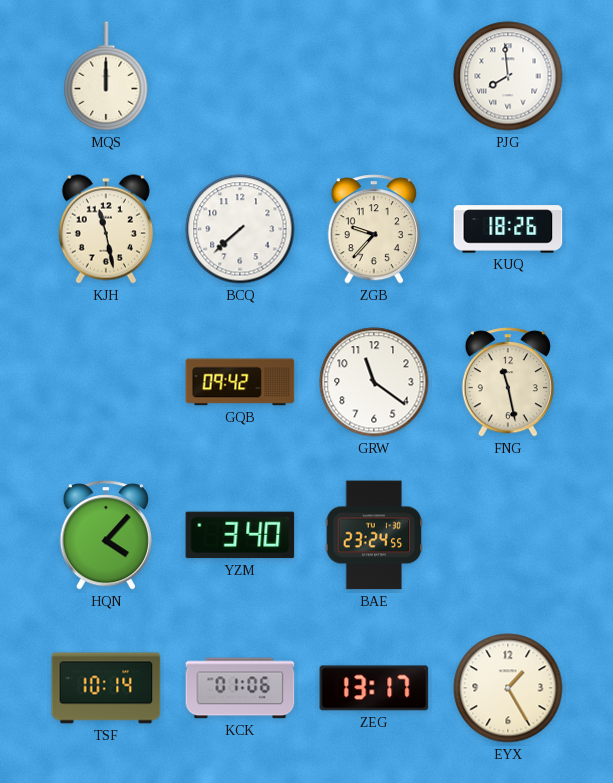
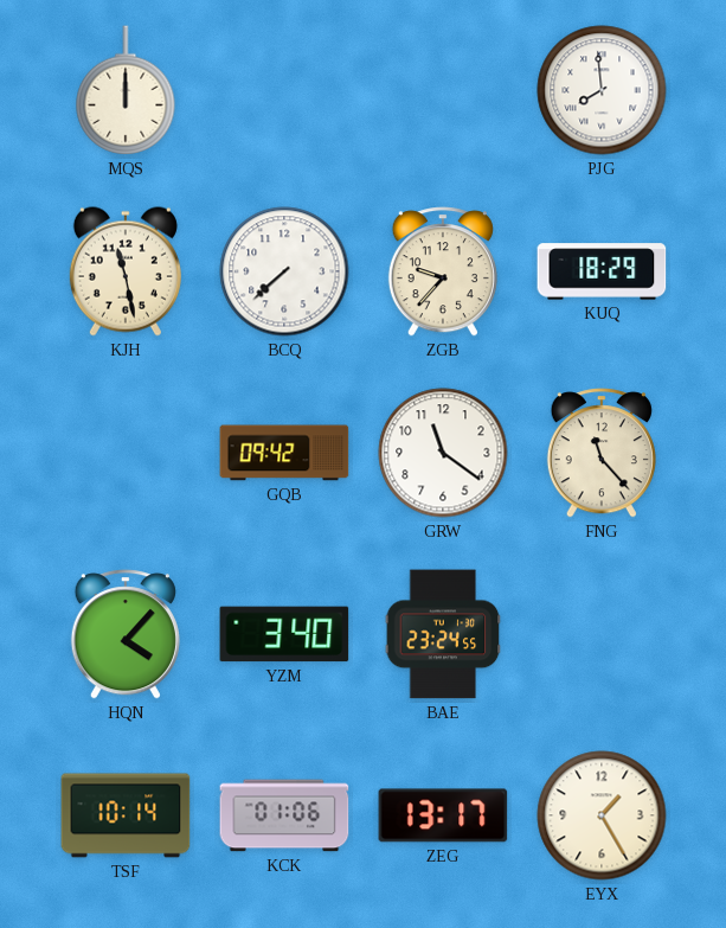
KUQ: 18:26 -> 18:29
FNG: 11:28 -> 11:23
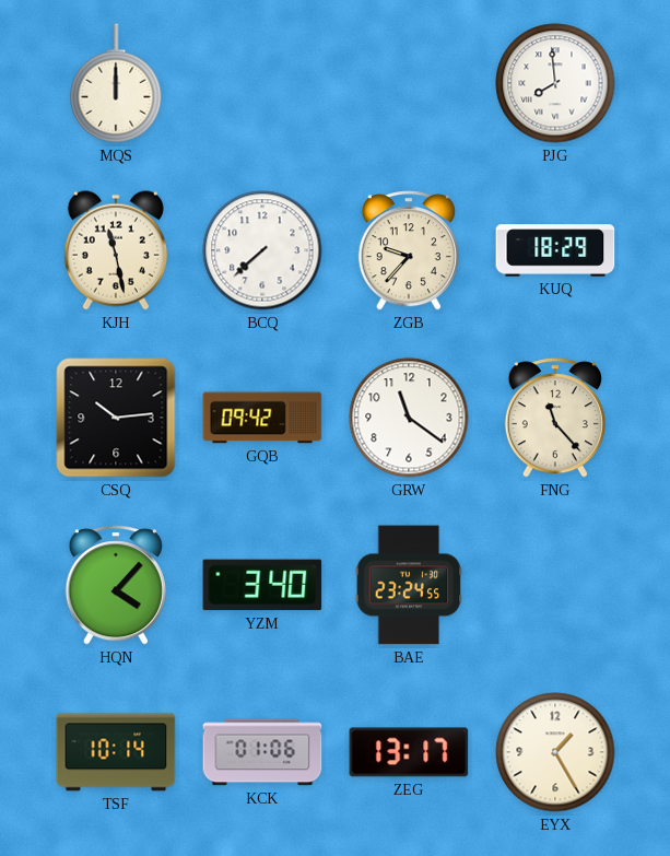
CSQ: none -> 10:14
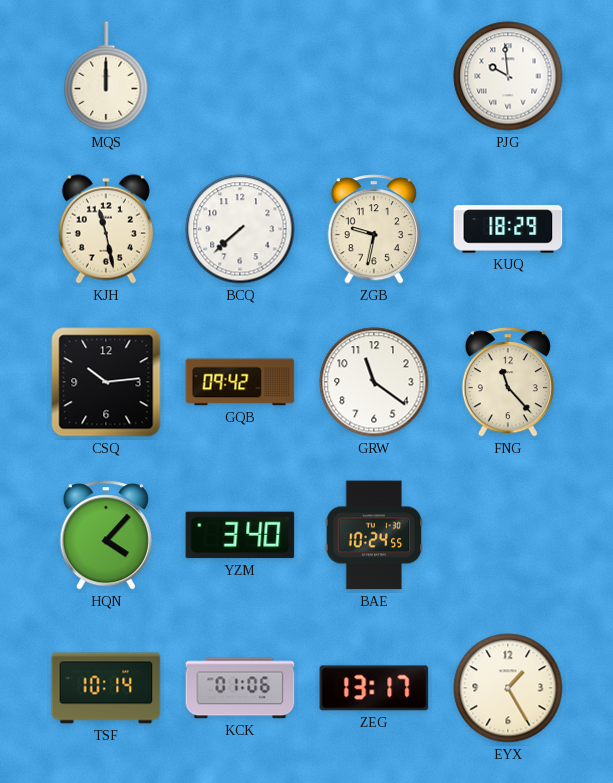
PJG: 7:59 -> 9:59
ZGB: 9:37 -> 9:32
BAE: 23:24 -> 10:24
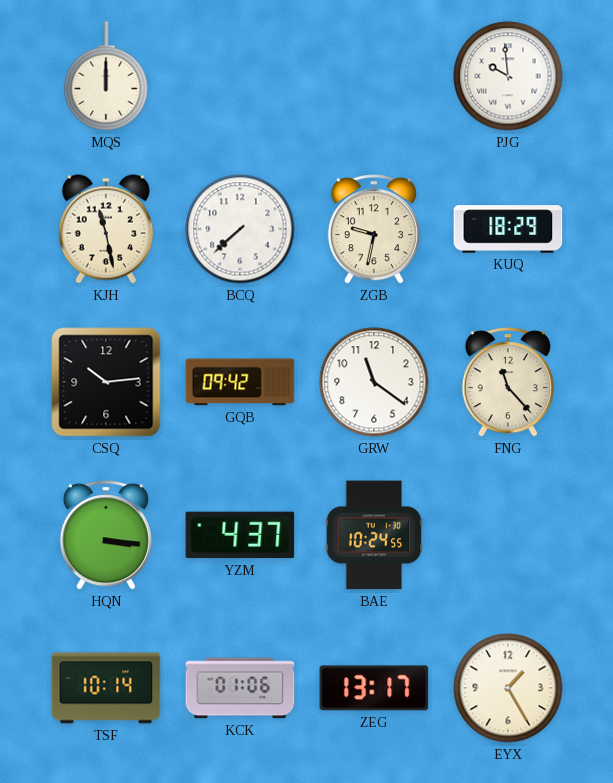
HQN: 4:07 -> 3:16
YZM: 3:40 -> 4:37
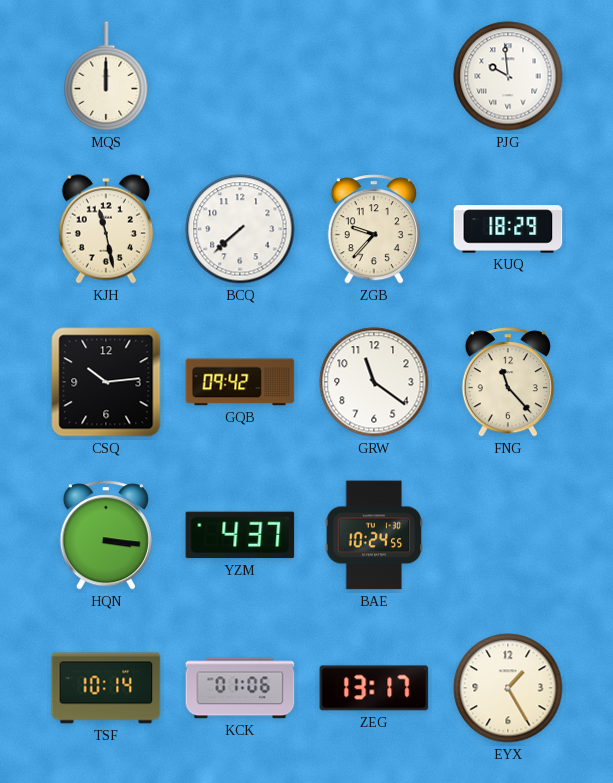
ZGB: 9:32 -> 9:37
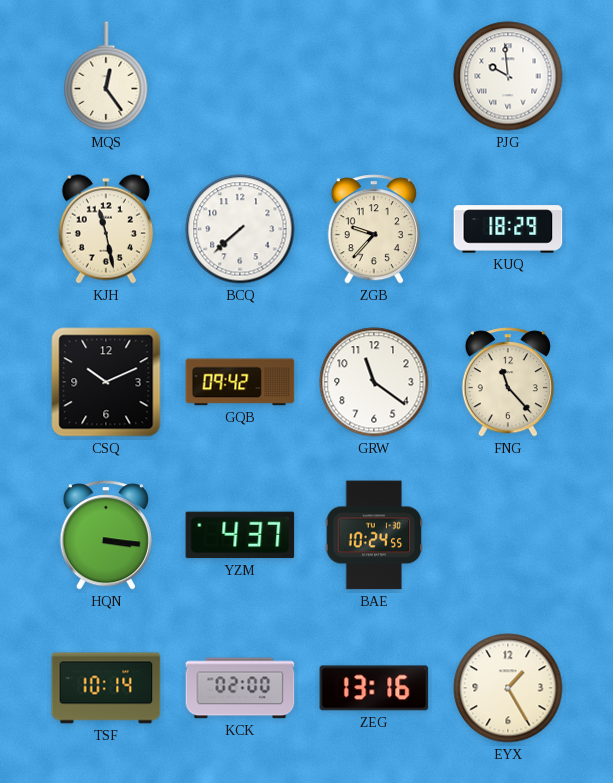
MQS: 12:00 -> 12:24
CSQ: 10:14 -> 10:11
KCK: 01:06 -> 02:00
ZEG: 13:17 -> 13:16
